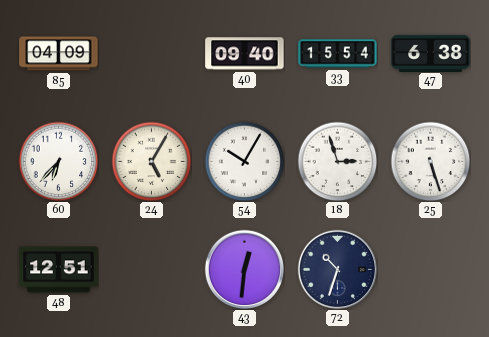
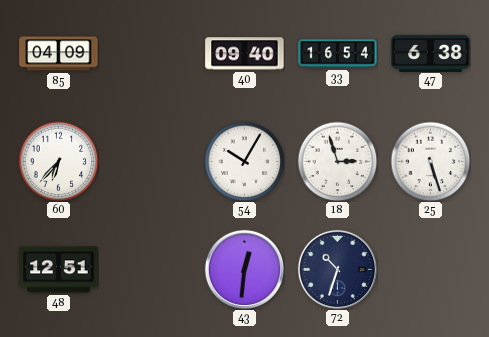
33: 15:54 -> 16:54
24: 5:05 -> none
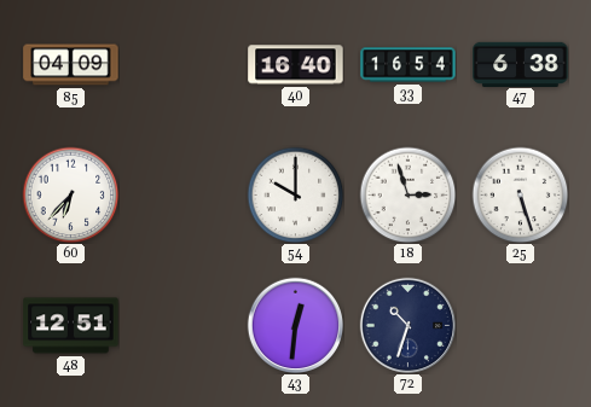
40: 09:40 -> 16:40
54: 10:05 -> 10:00
